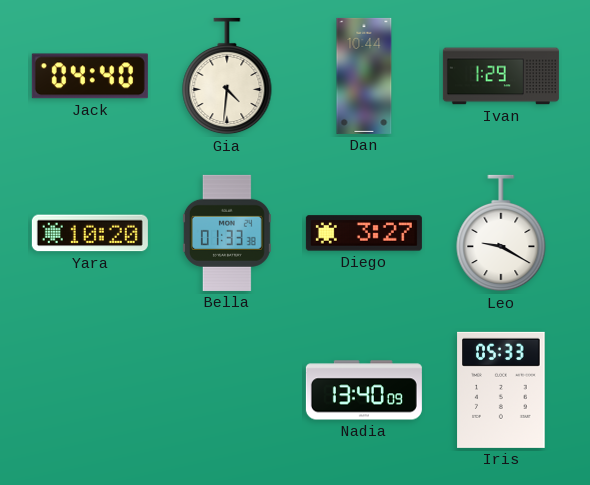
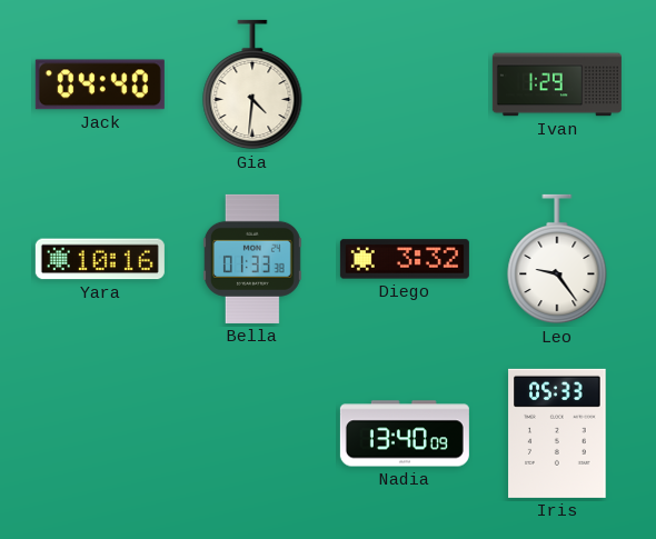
Dan: 10:44 -> none
Yara: 10:20 -> 10:16
Diego: 3:27 -> 3:32
Leo: 9:20 -> 9:24
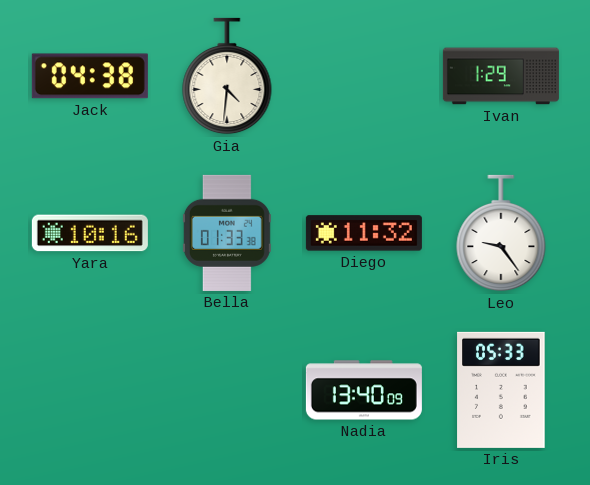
Jack: 04:40 -> 04:38
Diego: 3:32 -> 11:32
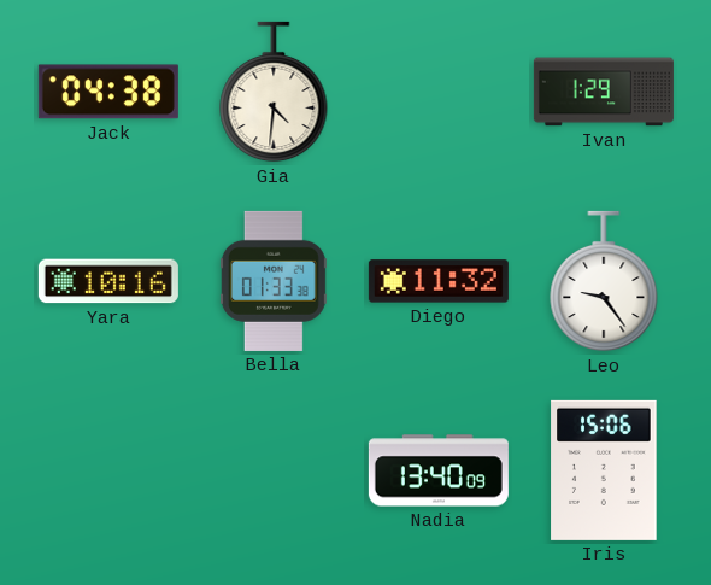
Iris: 05:33 -> 15:06
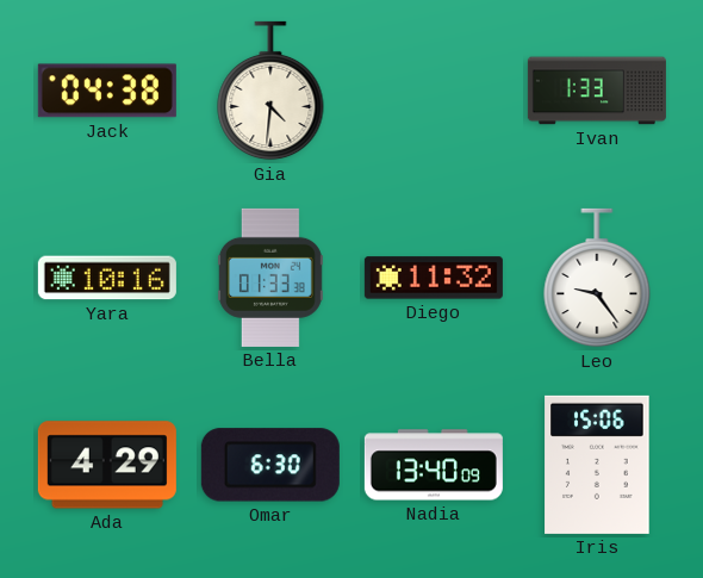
Ivan: 1:29 -> 1:33
Ada: none -> 4:29
Omar: none -> 6:30
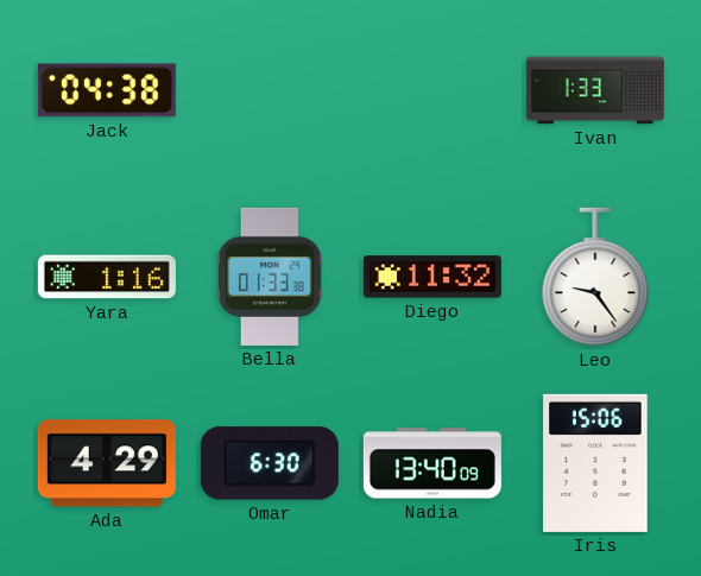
Gia: 4:31 -> none
Yara: 10:16 -> 1:16
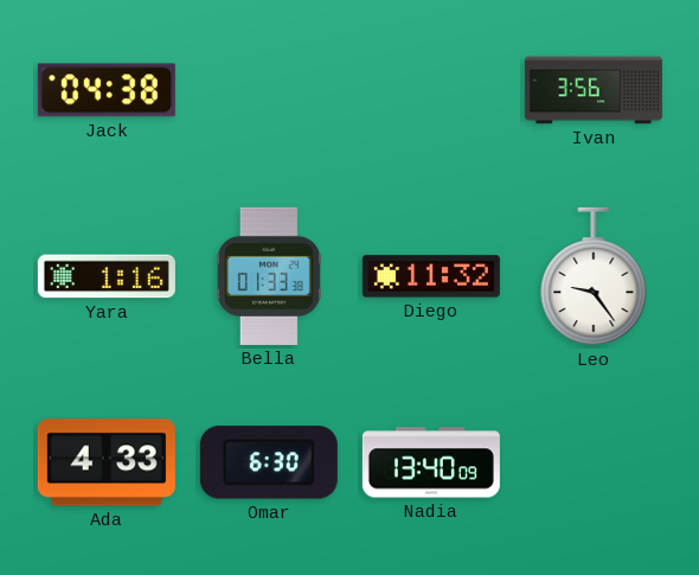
Ivan: 1:33 -> 3:56
Ada: 4:29 -> 4:33
Iris: 15:06 -> none
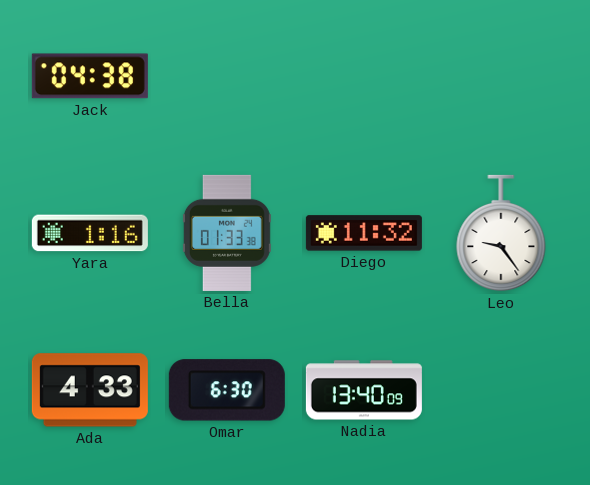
Ivan: 3:56 -> none
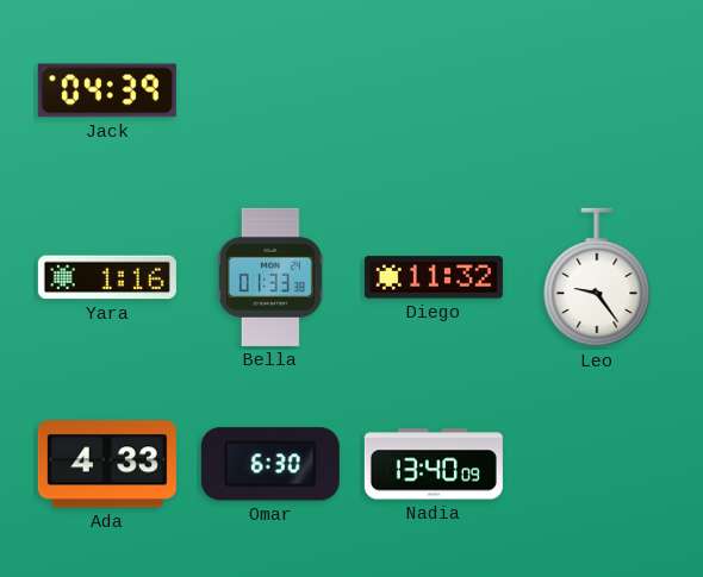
Jack: 04:38 -> 04:39
